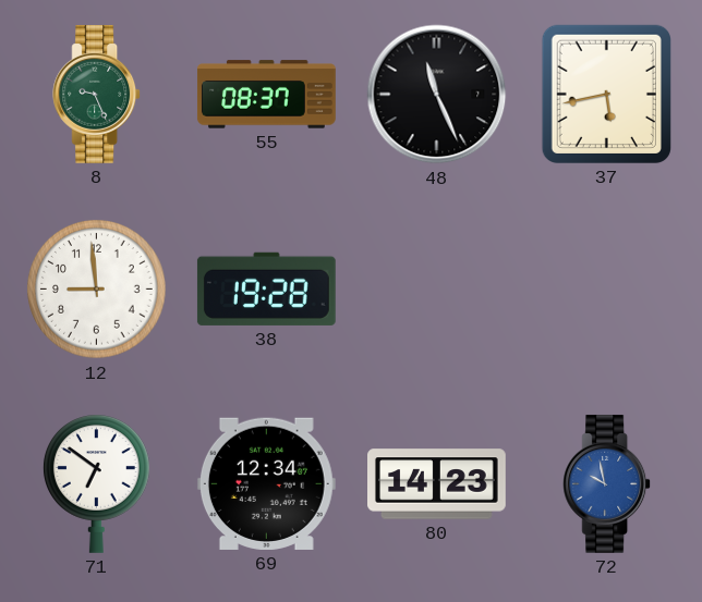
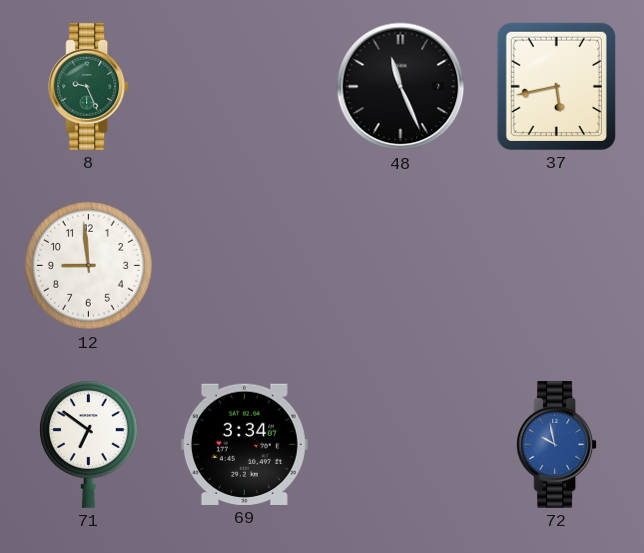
55: 08:37 -> none
38: 19:28 -> none
69: 12:34 -> 3:34
80: 14:23 -> none
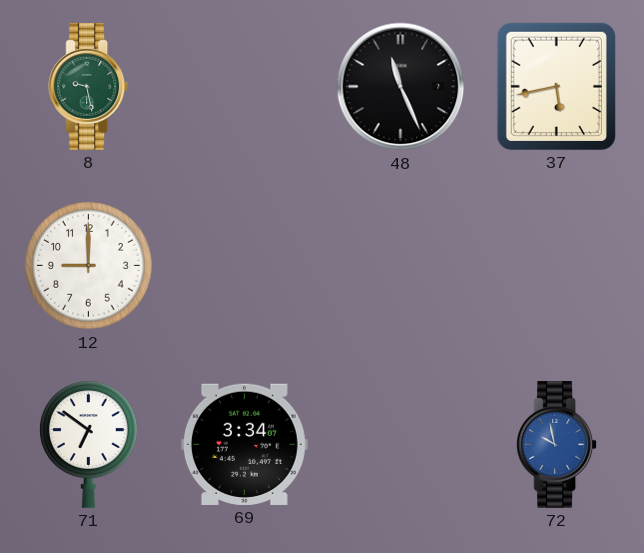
8: 9:26 -> 9:28
12: 8:59 -> 9:00
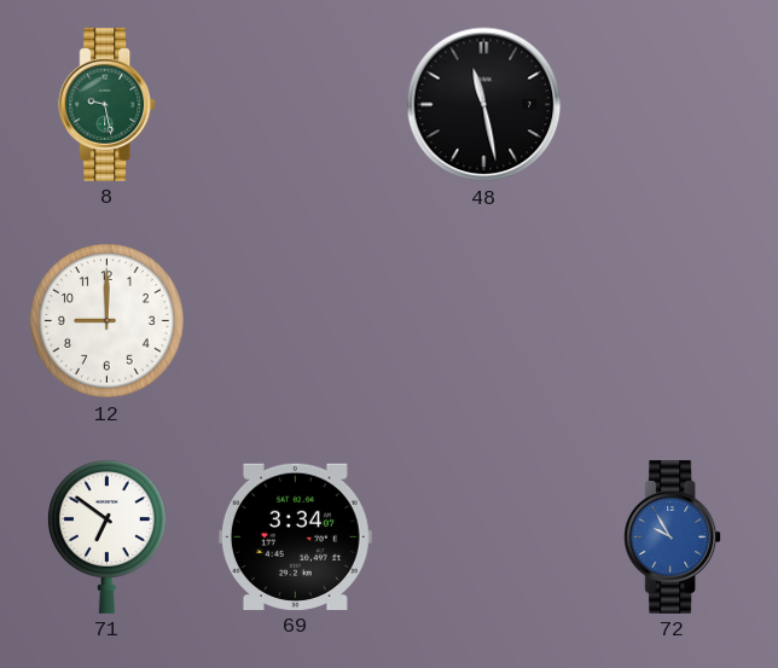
48: 11:26 -> 11:28
37: 5:43 -> none
72: 9:58 -> 9:55
